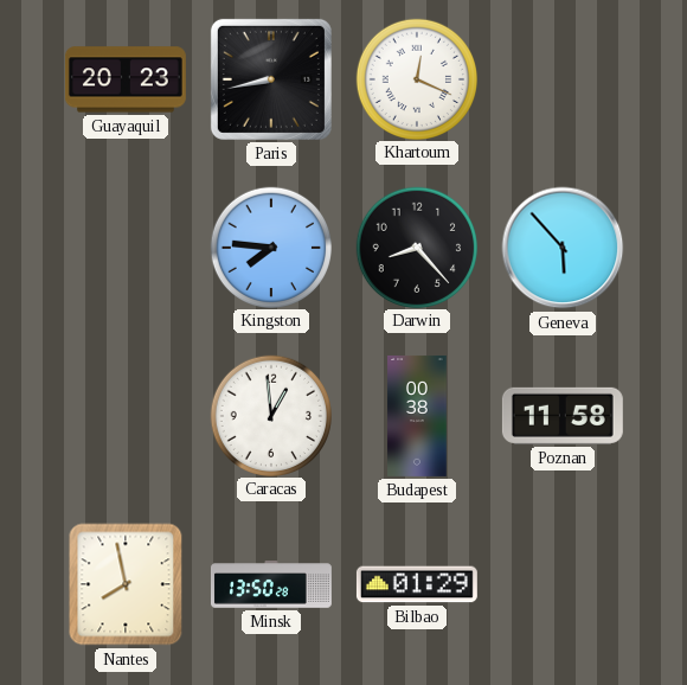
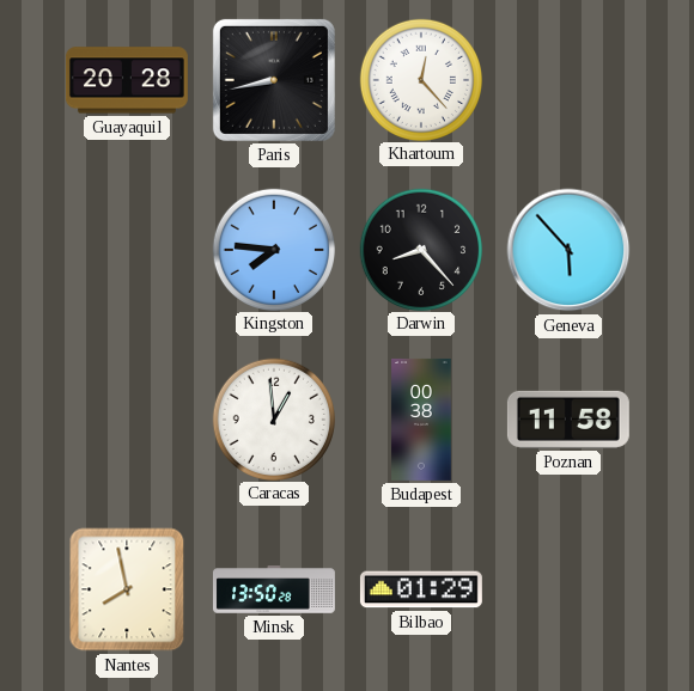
Guayaquil: 20:23 -> 20:28
Khartoum: 12:19 -> 12:23
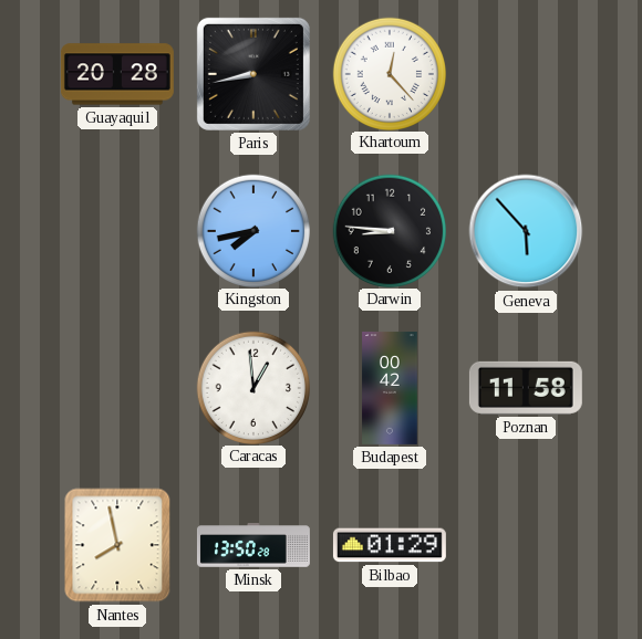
Kingston: 7:46 -> 7:43
Darwin: 8:23 -> 8:46
Budapest: 00:38 -> 00:42
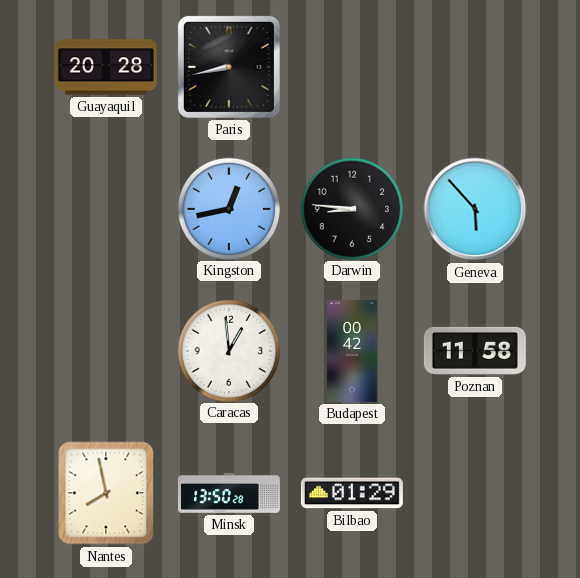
Khartoum: 12:23 -> none
Kingston: 7:43 -> 12:43
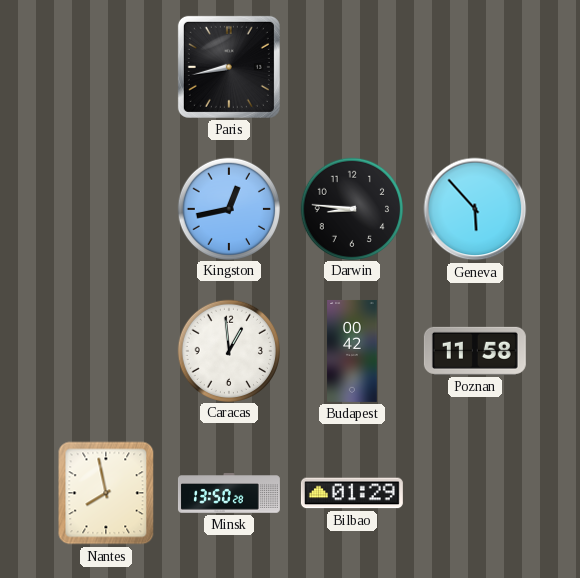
Guayaquil: 20:28 -> none
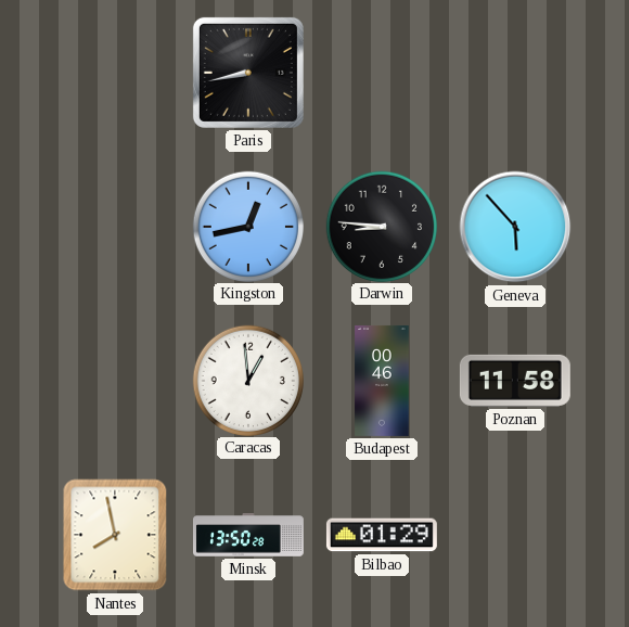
Budapest: 00:42 -> 00:46
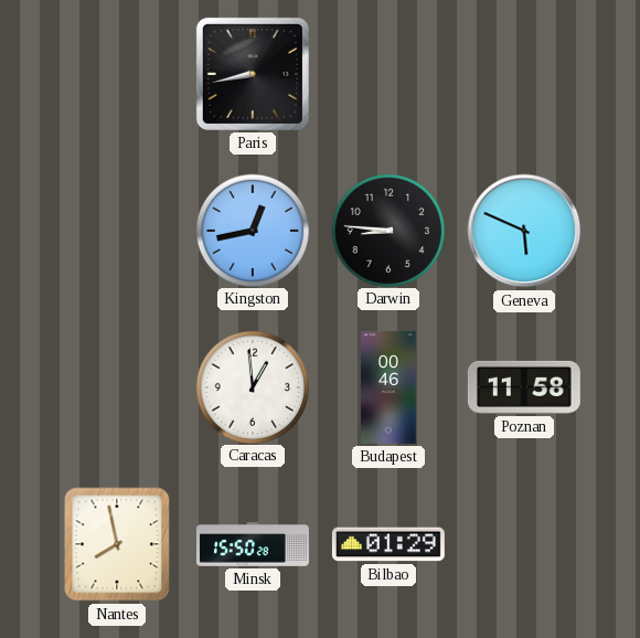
Geneva: 5:53 -> 5:49
Minsk: 13:50 -> 15:50
